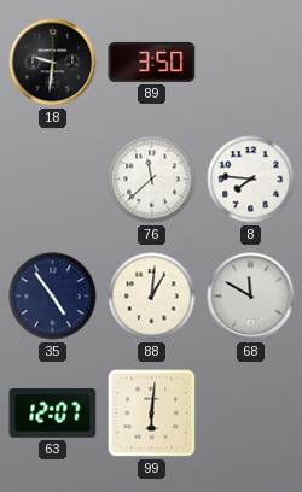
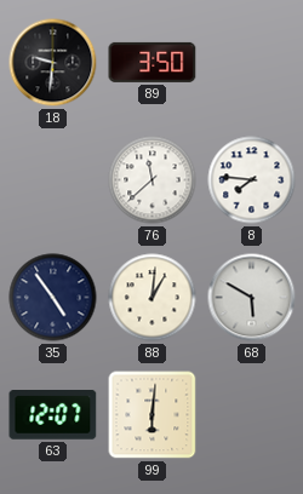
68: 11:50 -> 5:50
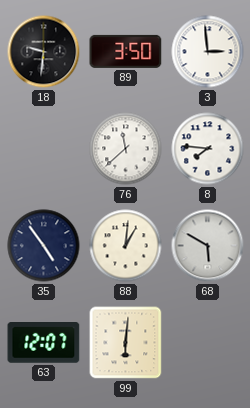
3: none -> 2:59
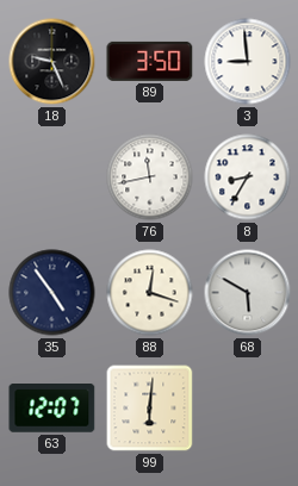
18: 9:31 -> 9:26
3: 2:59 -> 8:59
76: 11:38 -> 11:43
8: 7:46 -> 8:35
88: 1:01 -> 12:18
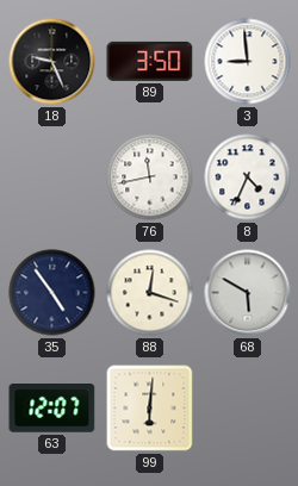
8: 8:35 -> 4:34
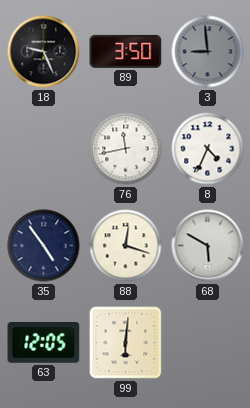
3 dial: white -> grey
63: 12:07 -> 12:05
